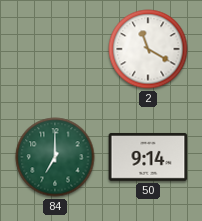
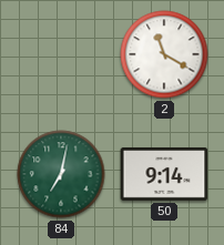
84: 7:00 -> 7:02
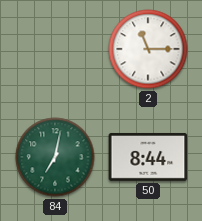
2: 11:20 -> 11:15
50: 9:14 -> 8:44
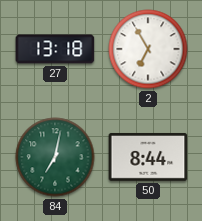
27: none -> 13:18
2: 11:15 -> 6:55
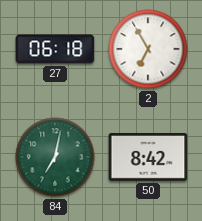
27: 13:18 -> 06:18
50: 8:44 -> 8:42
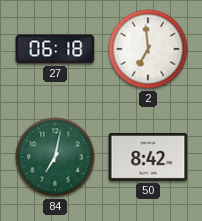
2: 6:55 -> 6:59
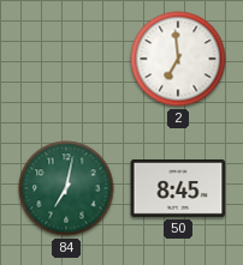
27: 06:18 -> none
50: 8:42 -> 8:45
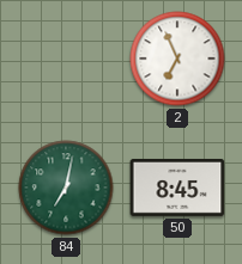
2: 6:59 -> 6:56
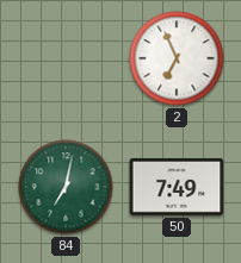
50: 8:45 -> 7:49
